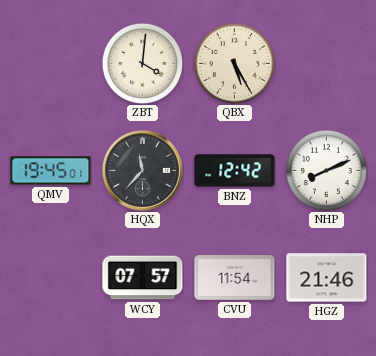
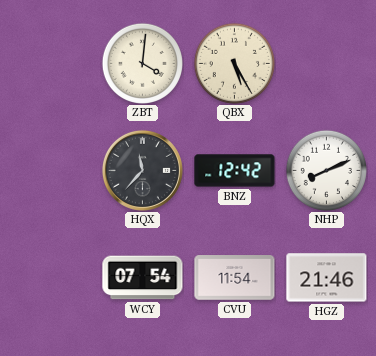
QMV: 19:45 -> none
WCY: 07:57 -> 07:54
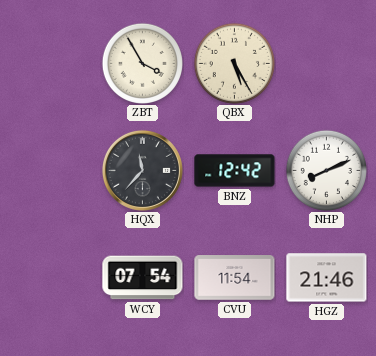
ZBT: 4:01 -> 3:55
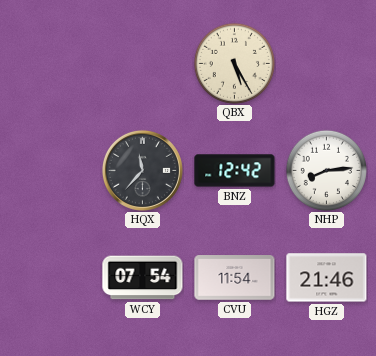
ZBT: 3:55 -> none
NHP: 8:11 -> 8:14
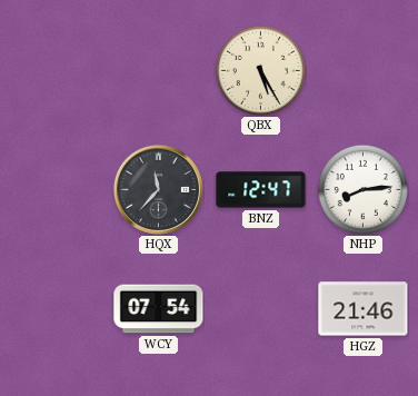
BNZ: 12:42 -> 12:47
CVU: 11:54 -> none
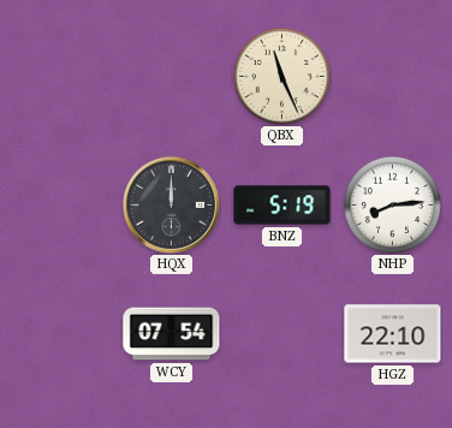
QBX: 5:25 -> 11:26
HQX: 11:37 -> 12:00
BNZ: 12:47 -> 5:19
HGZ: 21:46 -> 22:10
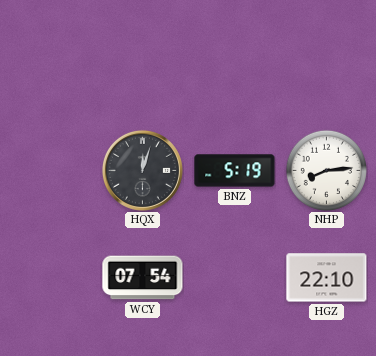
QBX: 11:26 -> none
HQX: 12:00 -> 12:03
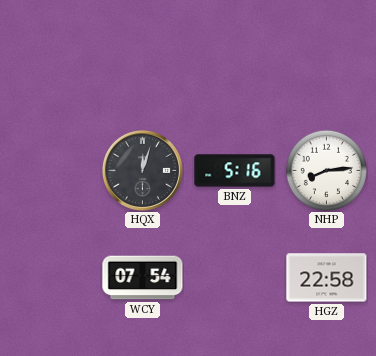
BNZ: 5:19 -> 5:16
HGZ: 22:10 -> 22:58
